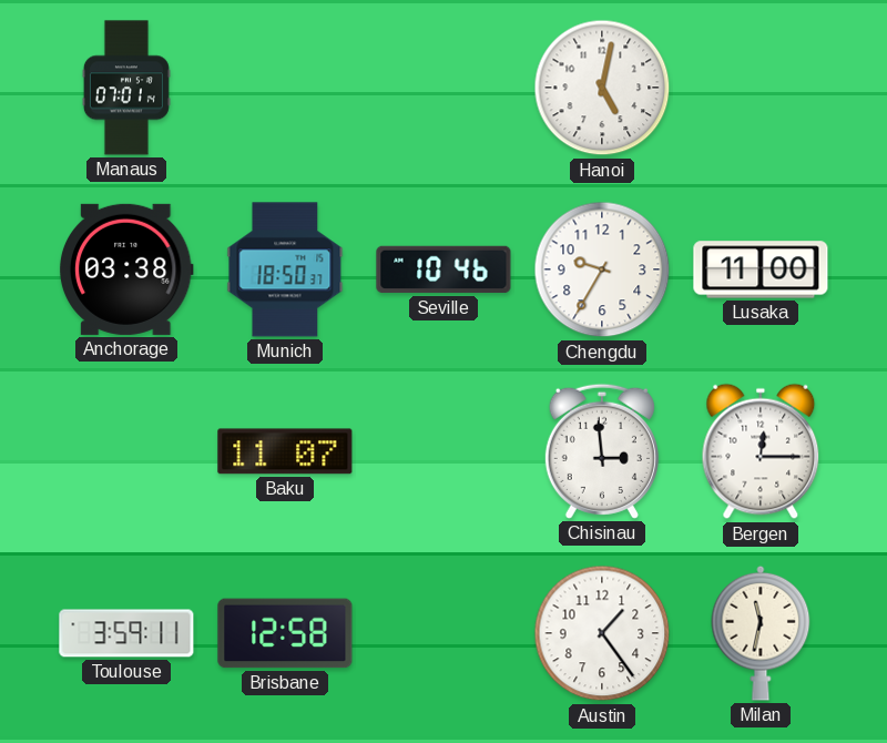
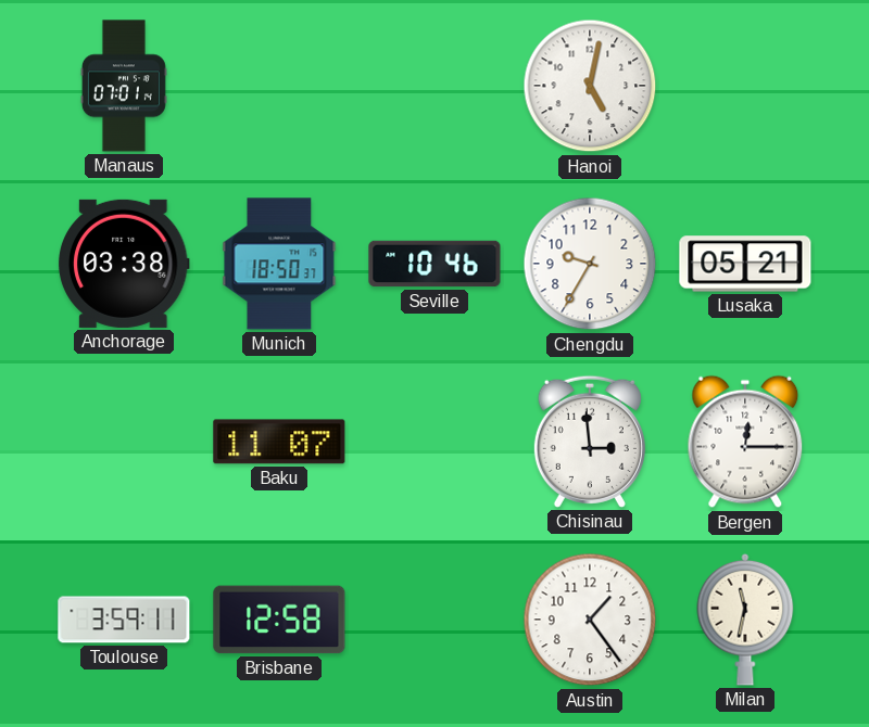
Lusaka: 11:00 -> 05:21
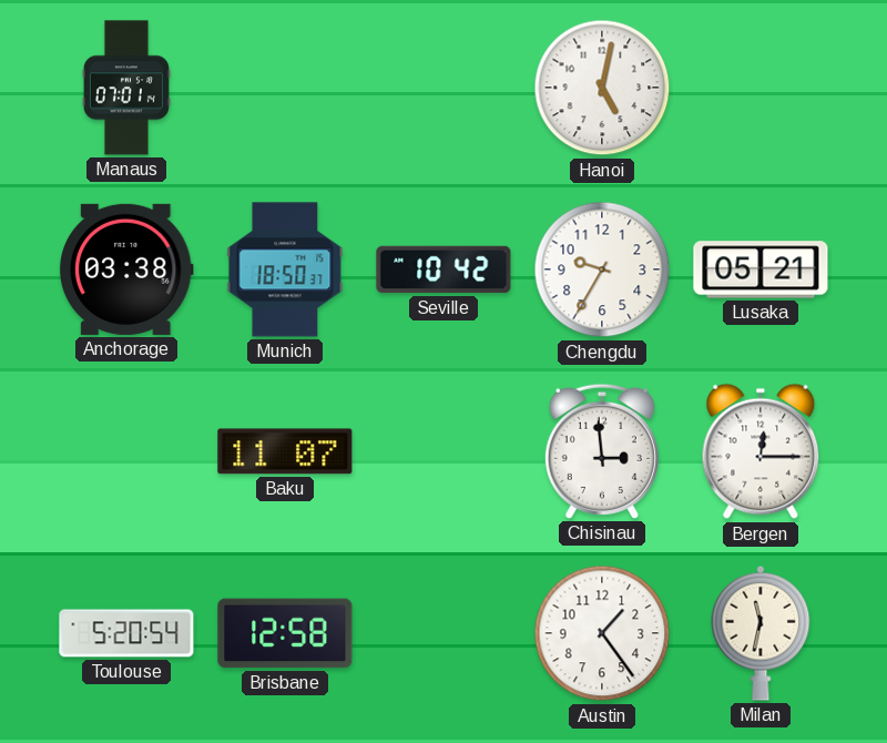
Seville: 10:46 -> 10:42
Toulouse: 3:59 -> 5:20
